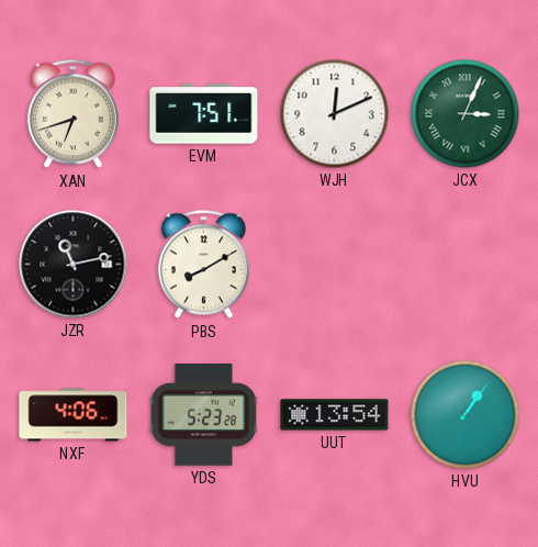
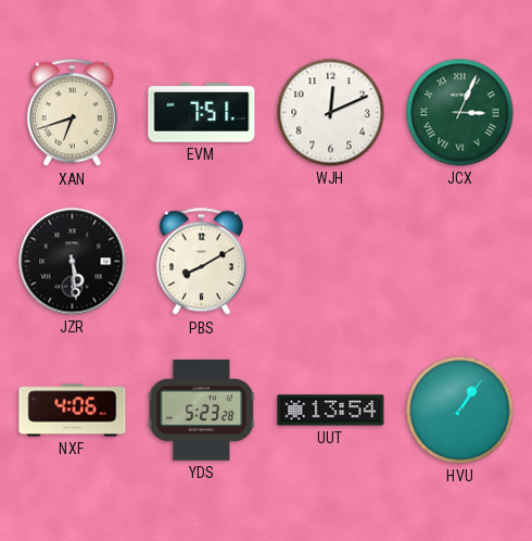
JZR: 11:13 -> 5:29
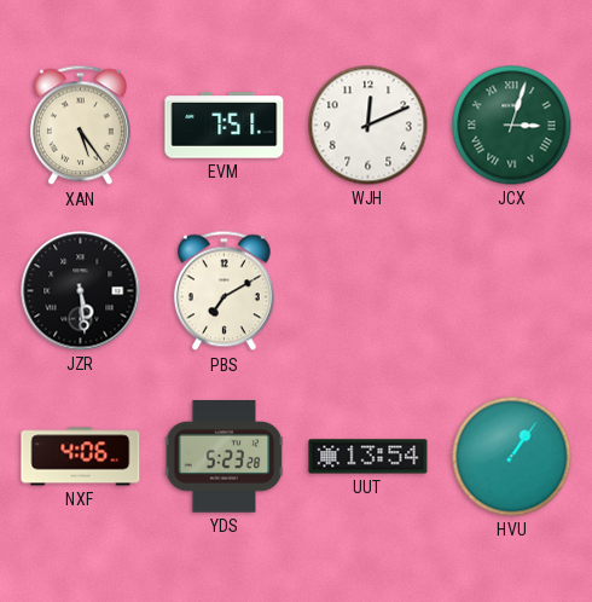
XAN: 6:42 -> 5:24
JCX: 3:04 -> 3:03
PBS: 8:10 -> 7:10
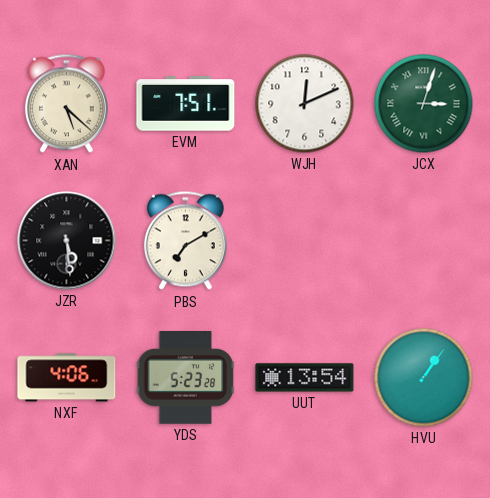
XAN: 5:24 -> 5:22
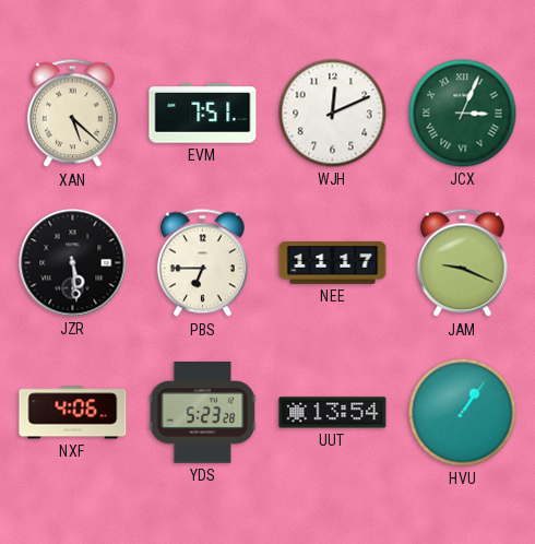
JCX: 3:03 -> 3:04
PBS: 7:10 -> 6:45
NEE: none -> 11:17
JAM: none -> 9:19
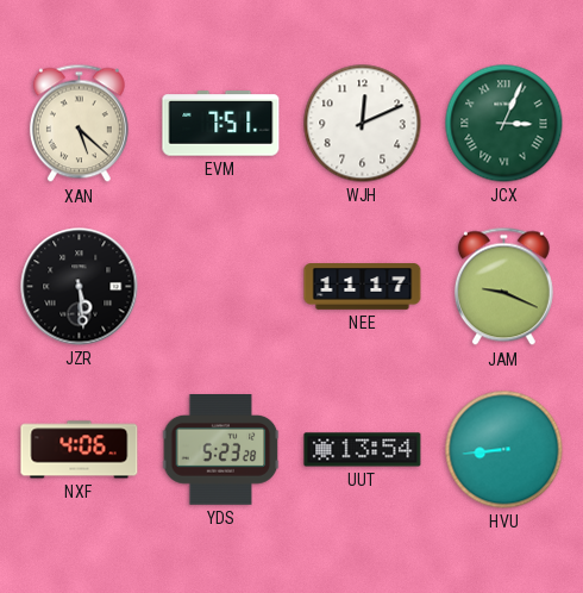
PBS: 6:45 -> none
HVU: 1:06 -> 8:44
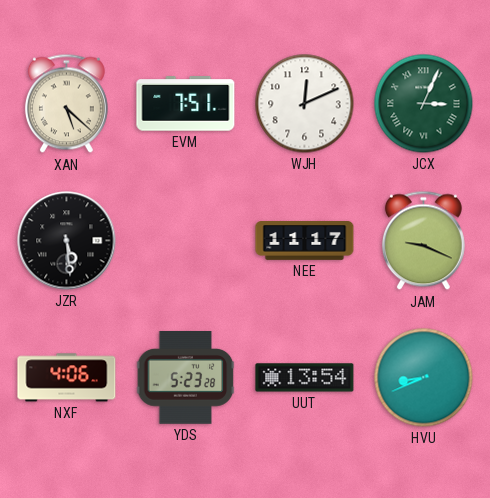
HVU: 8:44 -> 8:41
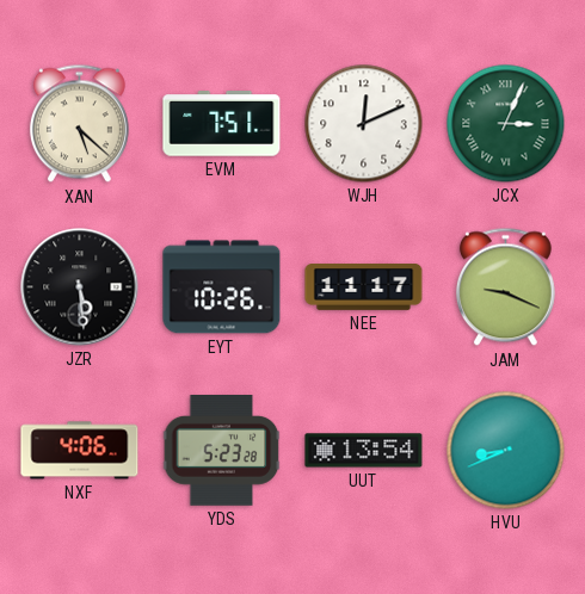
EYT: none -> 10:26
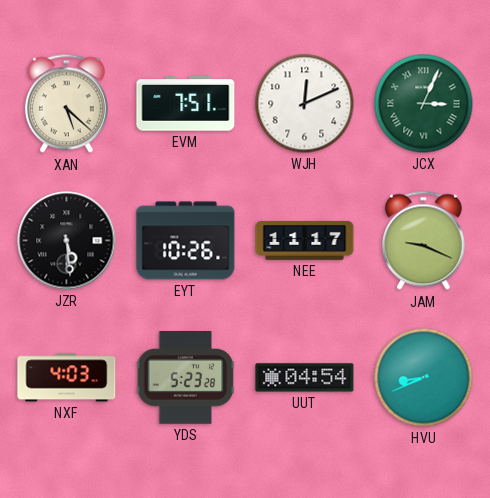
NXF: 4:06 -> 4:03
UUT: 13:54 -> 04:54
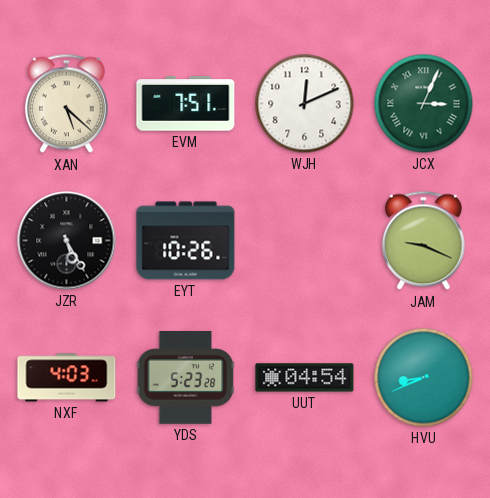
JZR: 5:29 -> 5:25
NEE: 11:17 -> none
